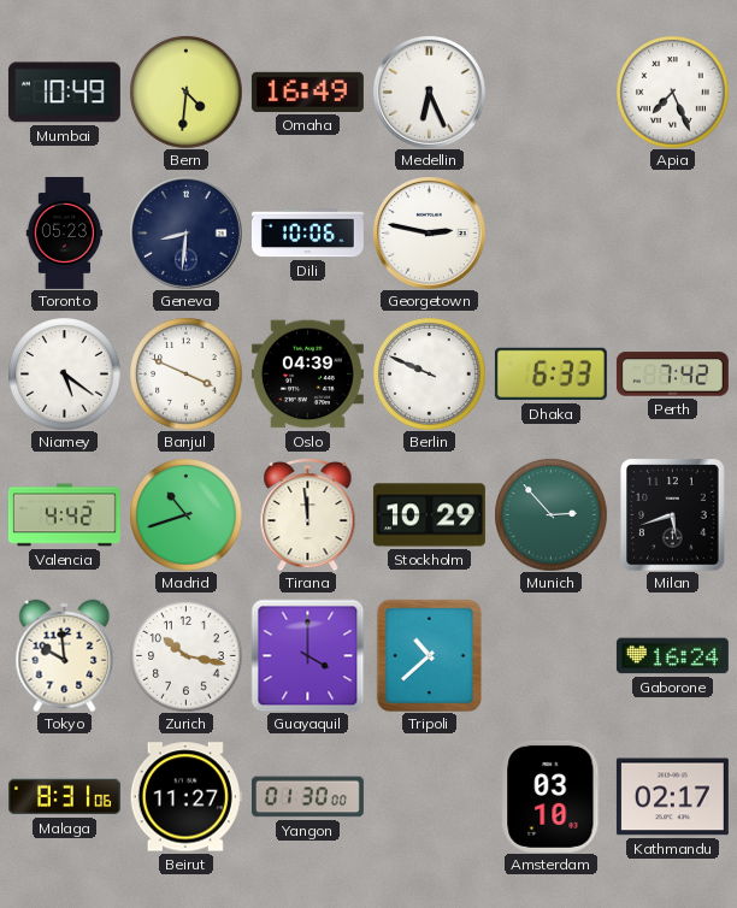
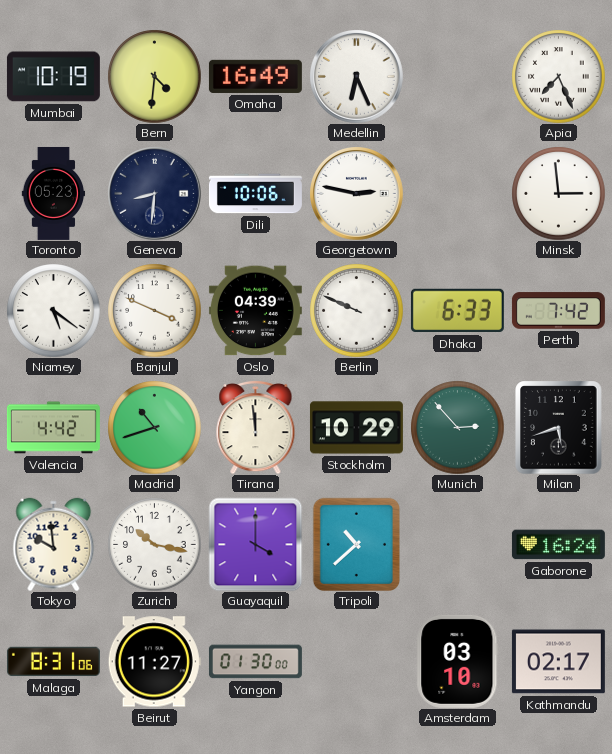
Mumbai: 10:49 -> 10:19
Minsk: none -> 2:59
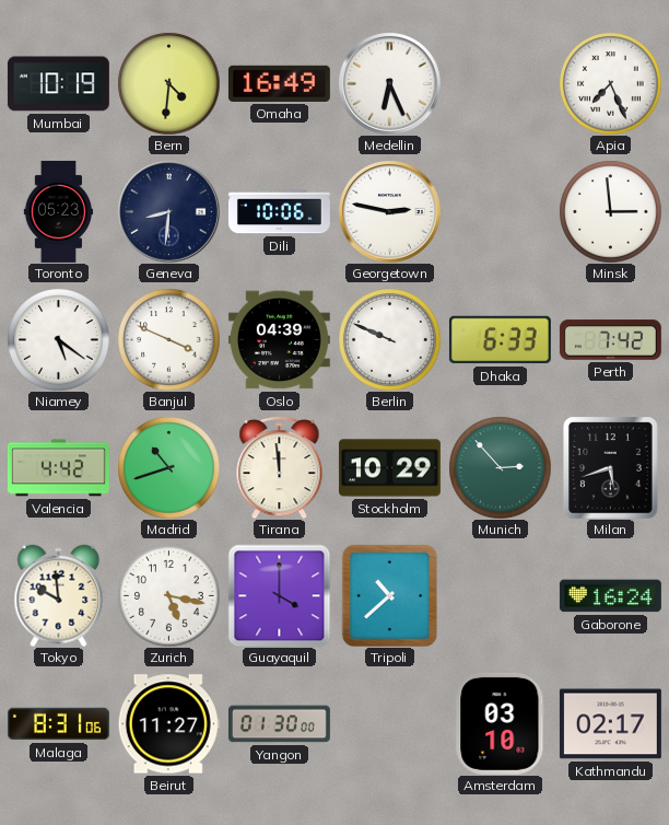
Zurich: 10:17 -> 5:17
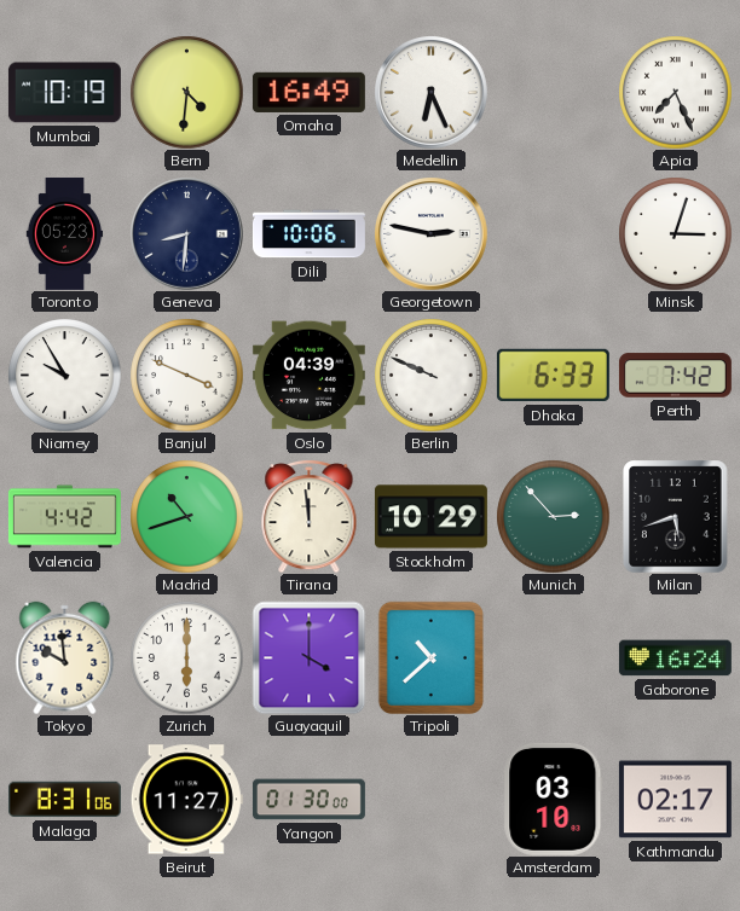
Minsk: 2:59 -> 3:03
Niamey: 5:21 -> 9:55
Zurich: 5:17 -> 6:00
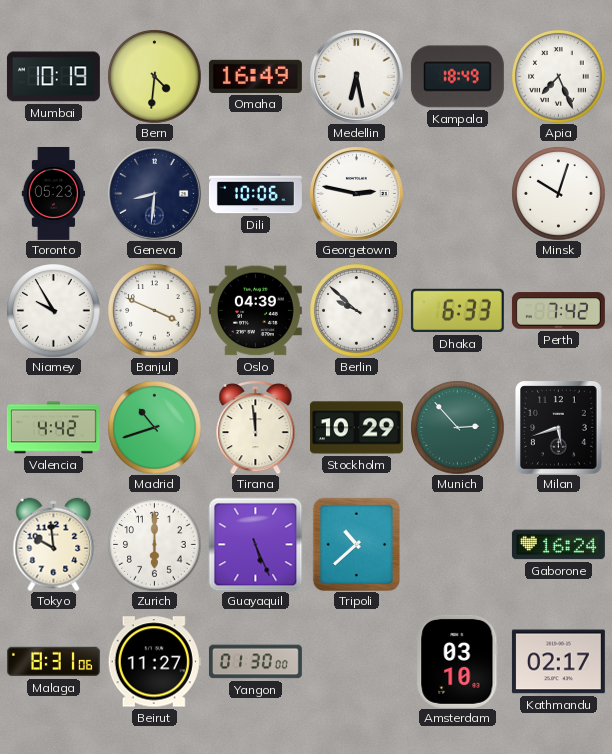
Medellin: 6:26 -> 6:28
Kampala: none -> 18:49
Minsk: 3:03 -> 10:03
Berlin: 9:49 -> 9:52
Guayaquil: 4:00 -> 5:26
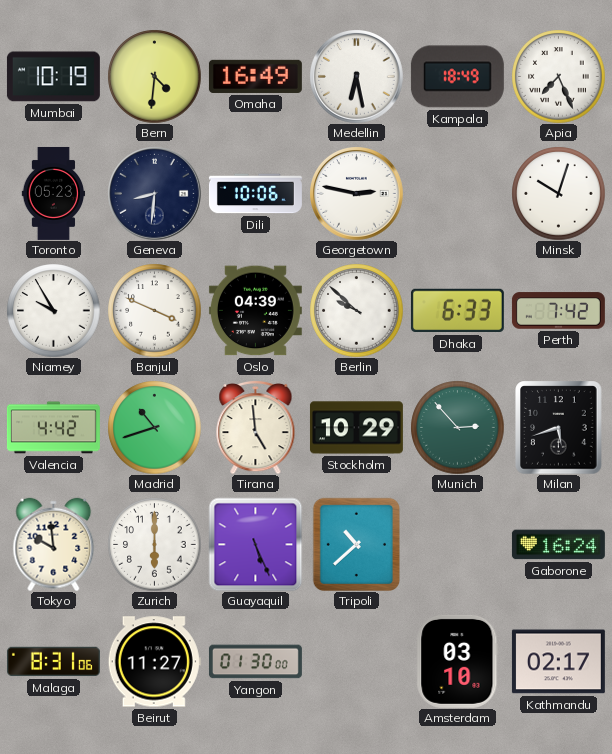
Tirana: 11:59 -> 4:59
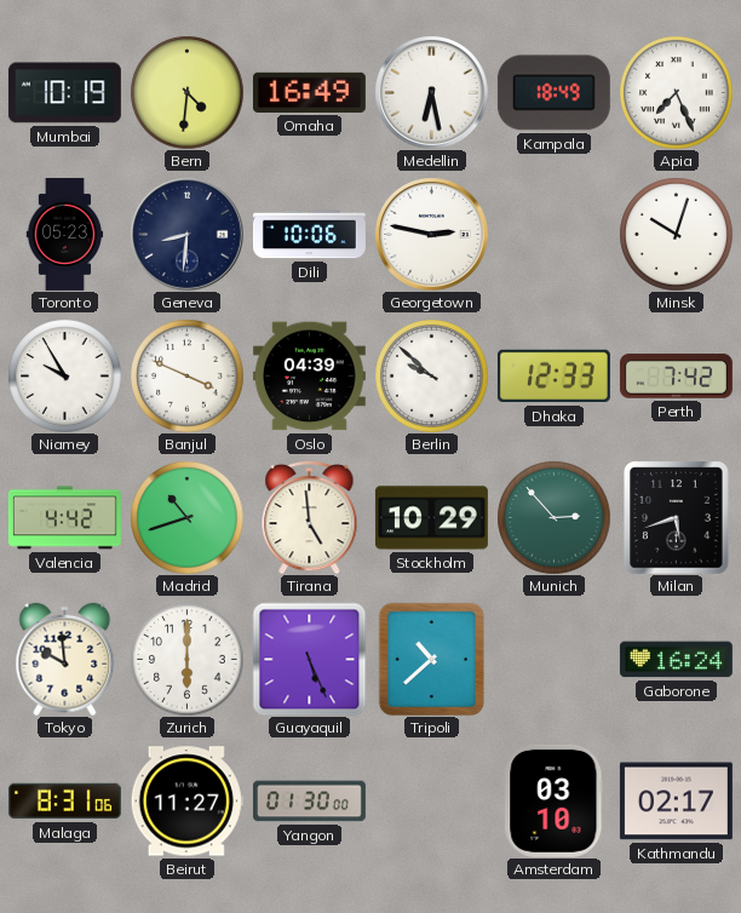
Dhaka: 6:33 -> 12:33
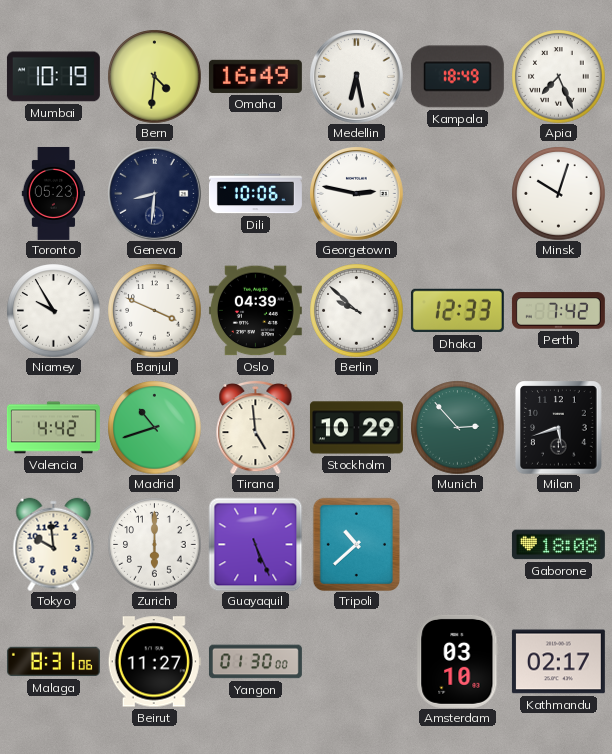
Gaborone: 16:24 -> 18:08
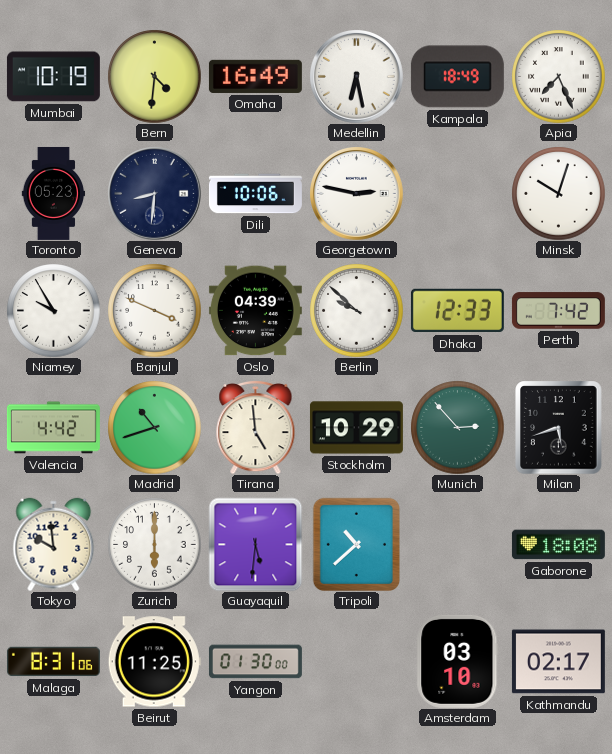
Guayaquil: 5:26 -> 5:31
Beirut: 11:27 -> 11:25
